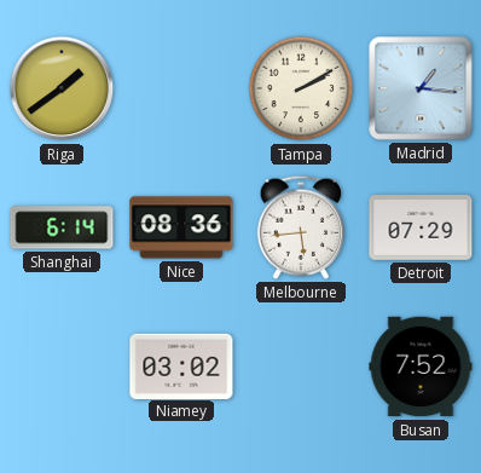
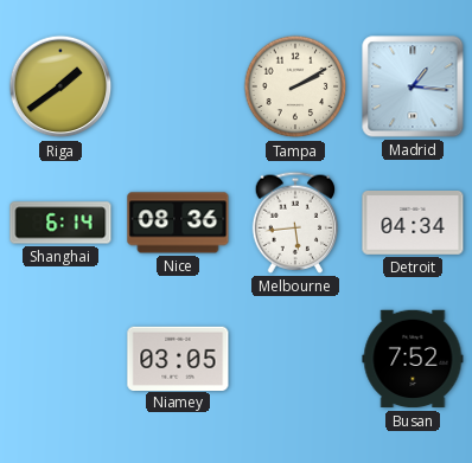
Detroit: 07:29 -> 04:34
Niamey: 03:02 -> 03:05
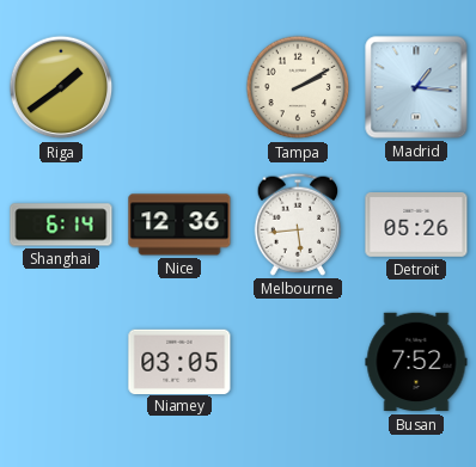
Nice: 08:36 -> 12:36
Detroit: 04:34 -> 05:26
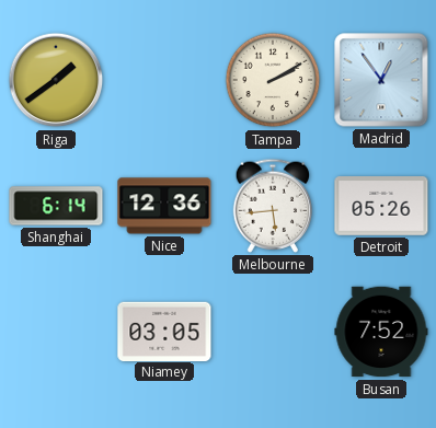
Madrid: 1:16 -> 12:54
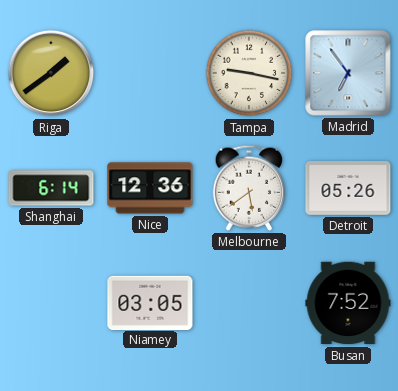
Tampa: 2:10 -> 9:17
Madrid: 12:54 -> 6:54
Melbourne: 5:44 -> 5:39
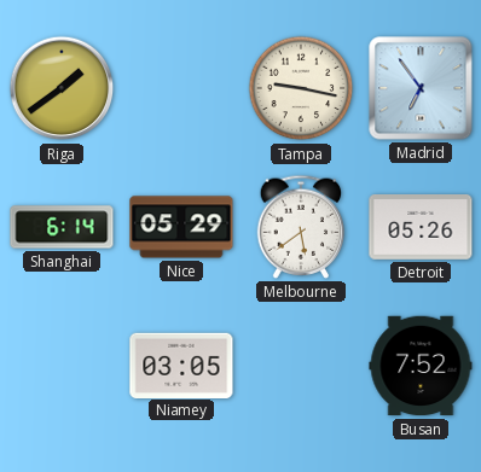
Nice: 12:36 -> 05:29
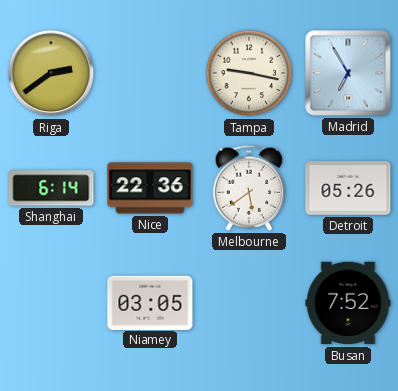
Riga: 1:39 -> 2:39
Madrid: 6:54 -> 6:55
Nice: 05:29 -> 22:36
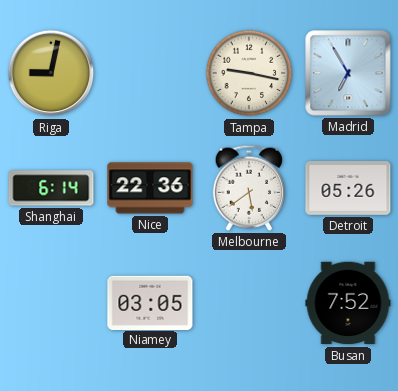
Riga: 2:39 -> 9:02
